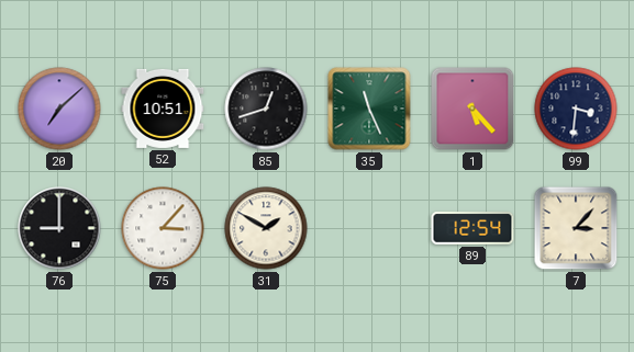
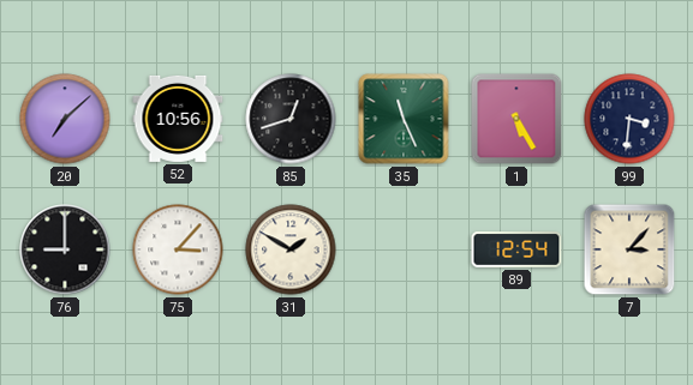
52: 10:51 -> 10:56
1: 5:23 -> 5:25
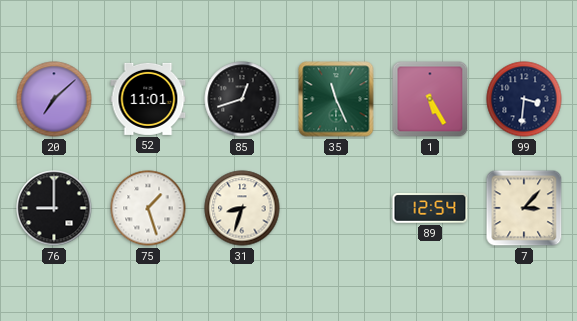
52: 10:56 -> 11:01
75: 3:07 -> 1:27
31: 1:50 -> 8:33
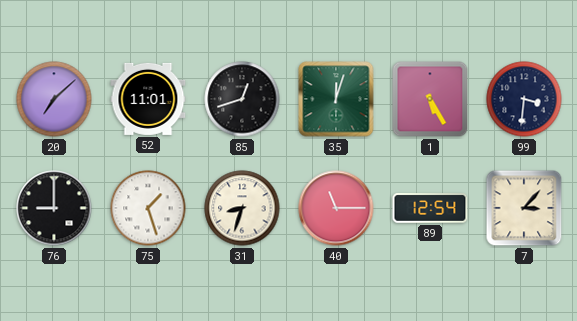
35: 11:26 -> 12:03
40: none -> 11:15
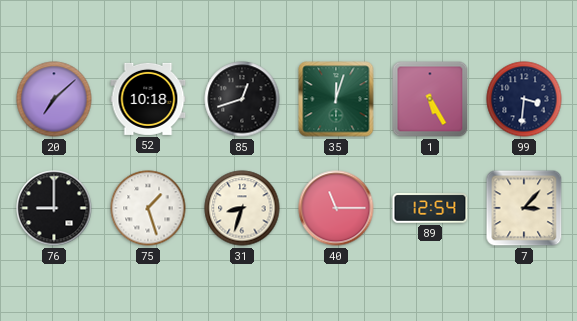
52: 11:01 -> 10:18
